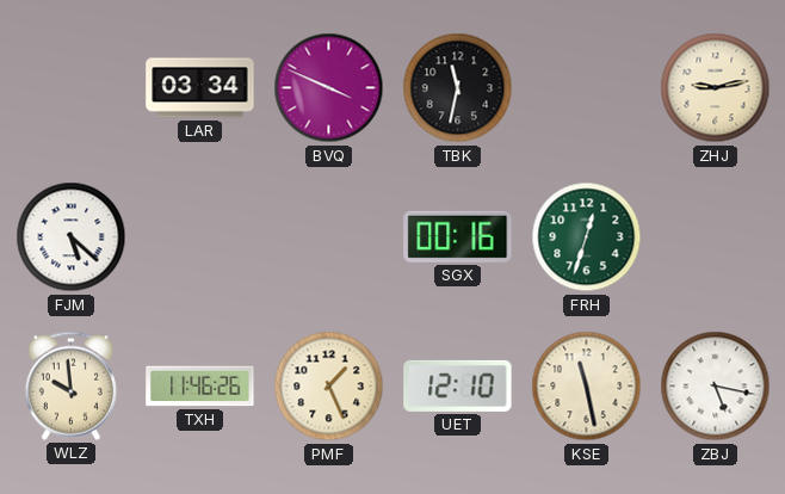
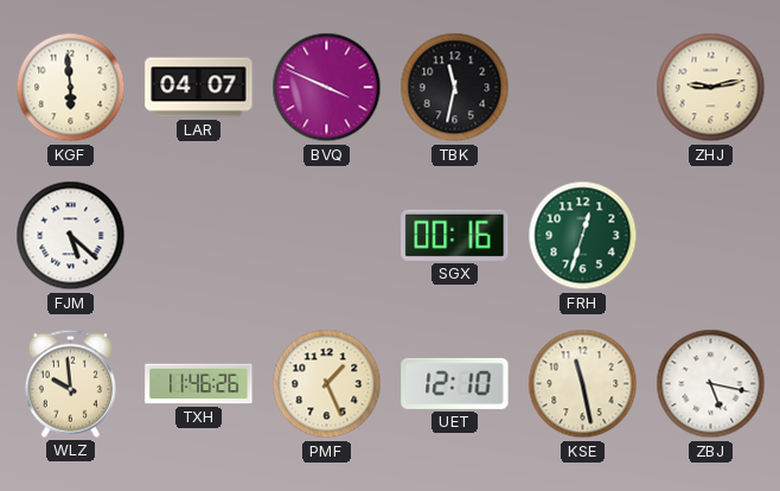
KGF: none -> 5:59
LAR: 03:34 -> 04:07
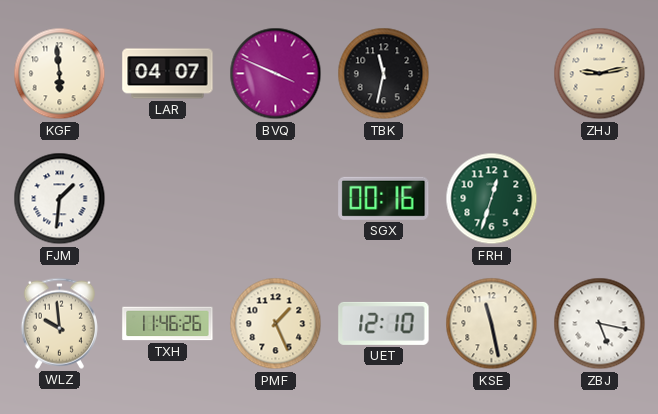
FJM: 5:22 -> 1:31
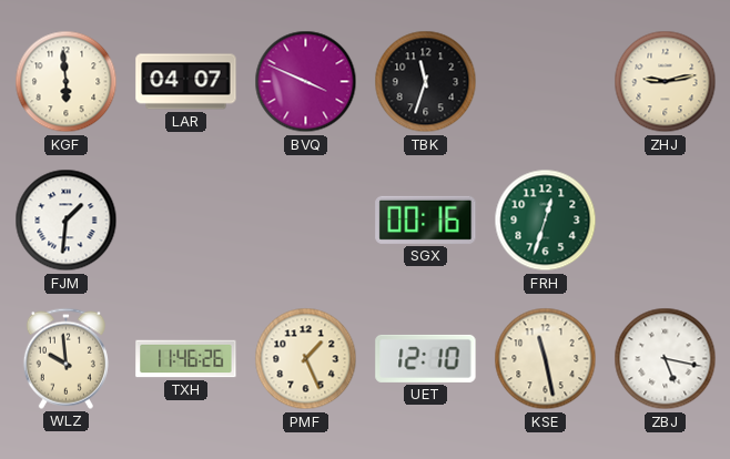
TBK: 11:32 -> 11:33
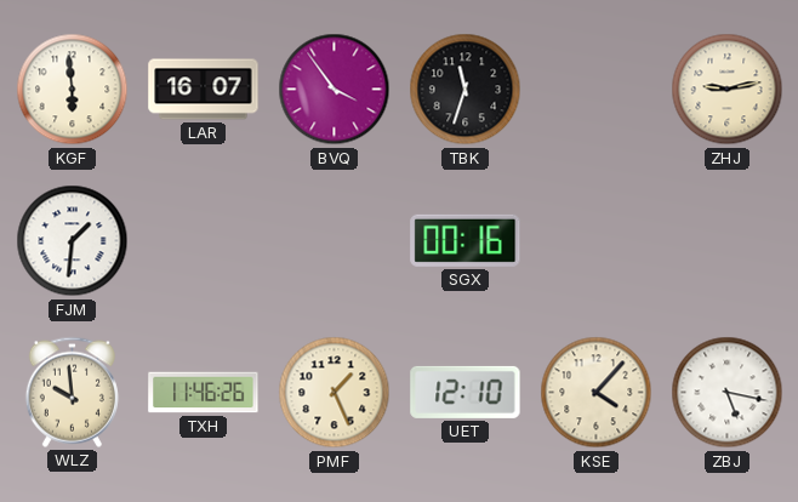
LAR: 04:07 -> 16:07
BVQ: 3:49 -> 3:54
FRH: 12:33 -> none
KSE: 11:28 -> 4:07
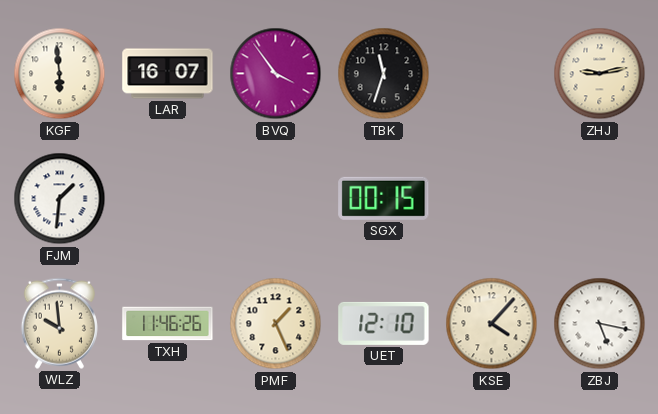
SGX: 00:16 -> 00:15
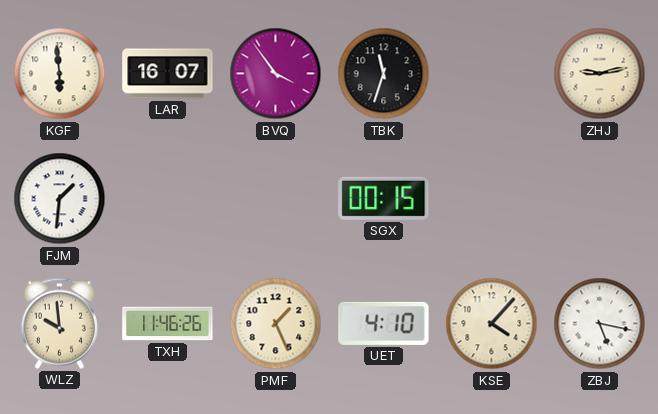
UET: 12:10 -> 4:10
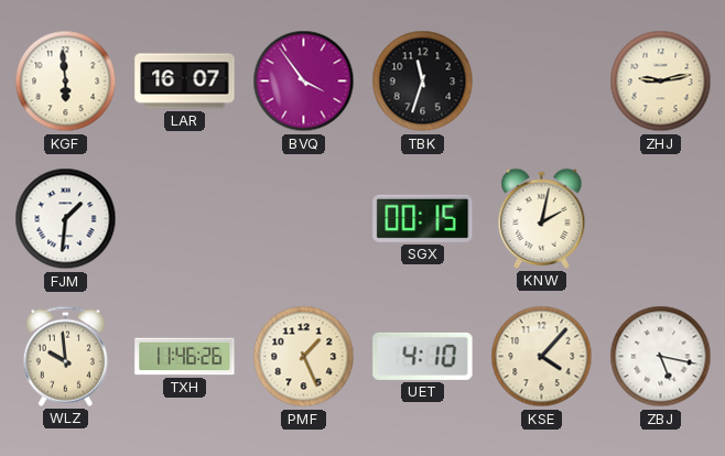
KNW: none -> 2:02
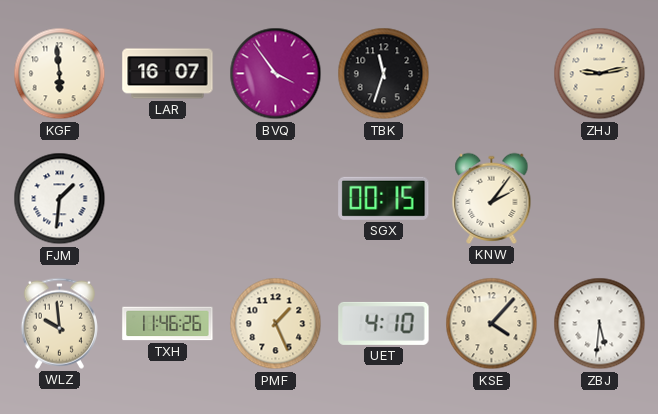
KNW: 2:02 -> 2:06
ZBJ: 5:17 -> 5:31
